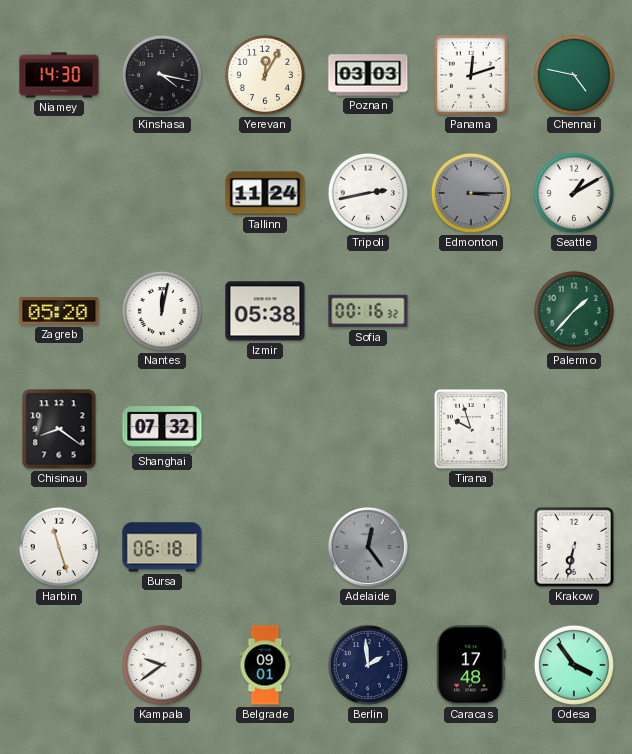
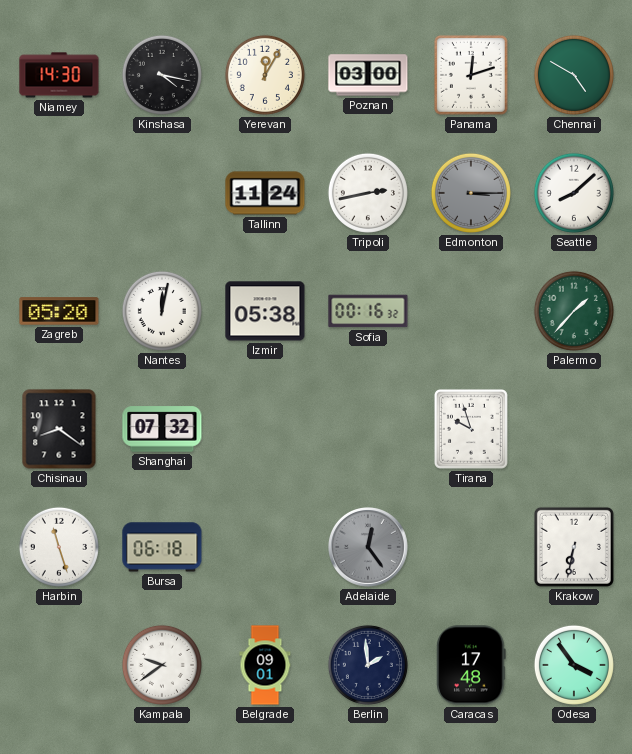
Poznan: 03:03 -> 03:00
Chennai: 4:47 -> 4:50
Seattle: 1:10 -> 8:08
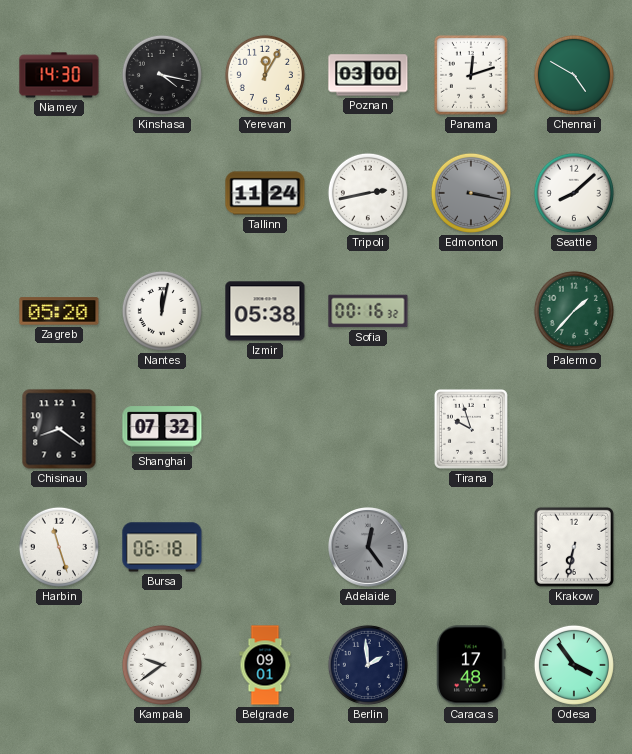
Edmonton: 3:15 -> 3:17
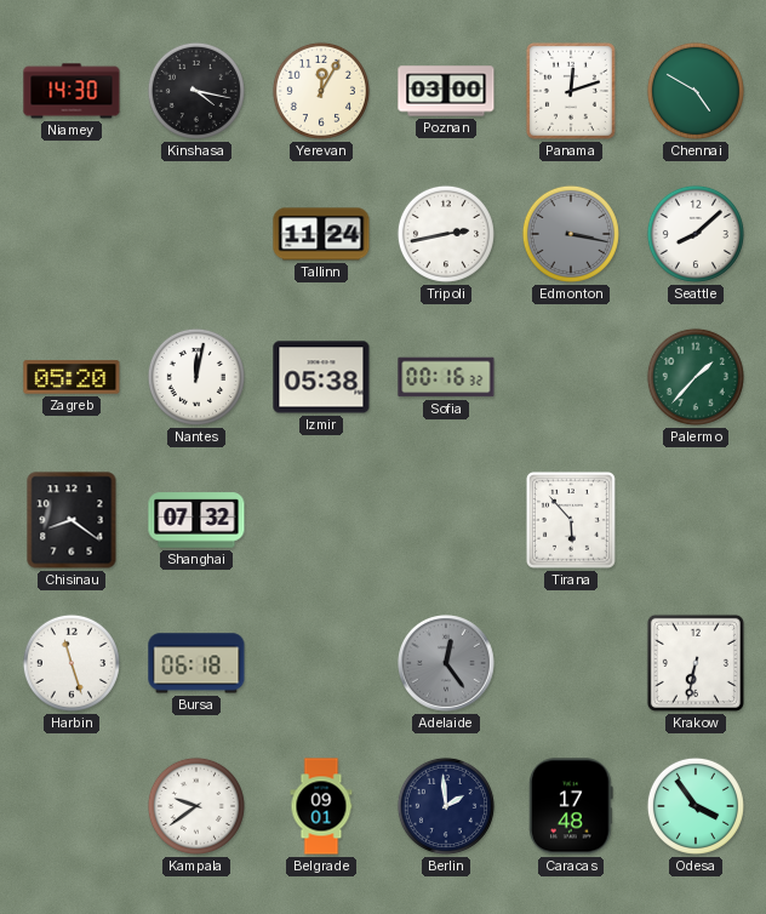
Tirana: 9:57 -> 5:53
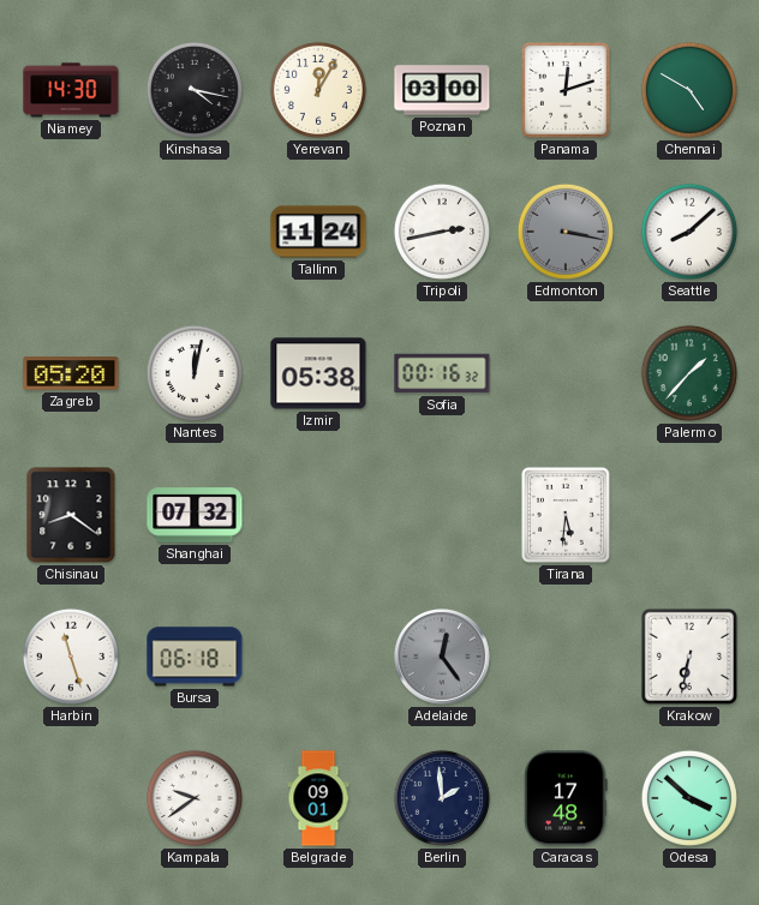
Tirana: 5:53 -> 5:31
Odesa: 3:54 -> 3:52
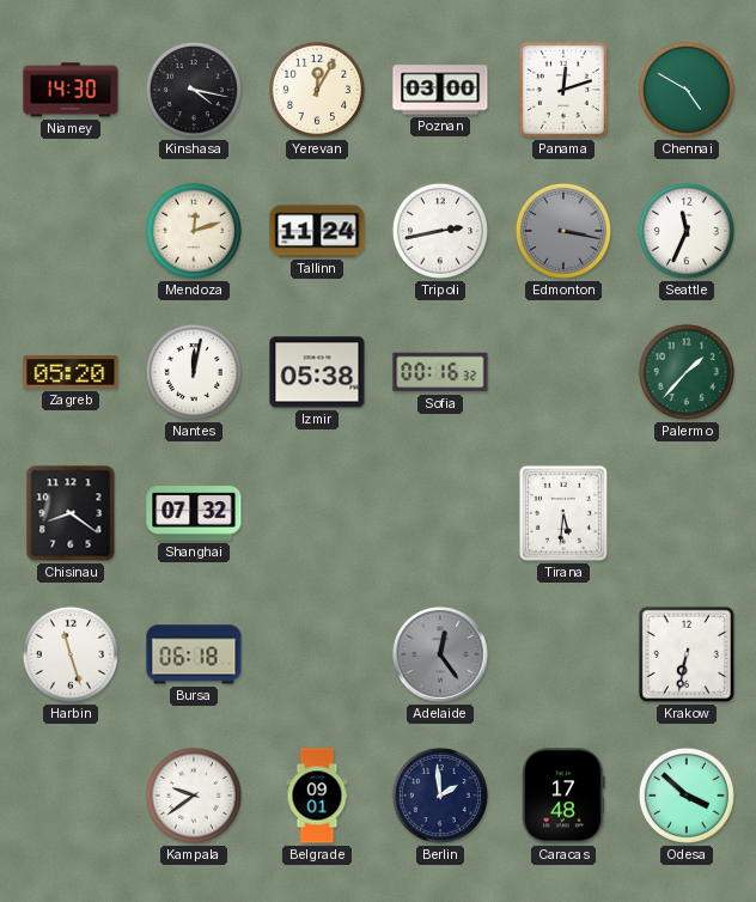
Mendoza: none -> 12:12
Seattle: 8:08 -> 11:34
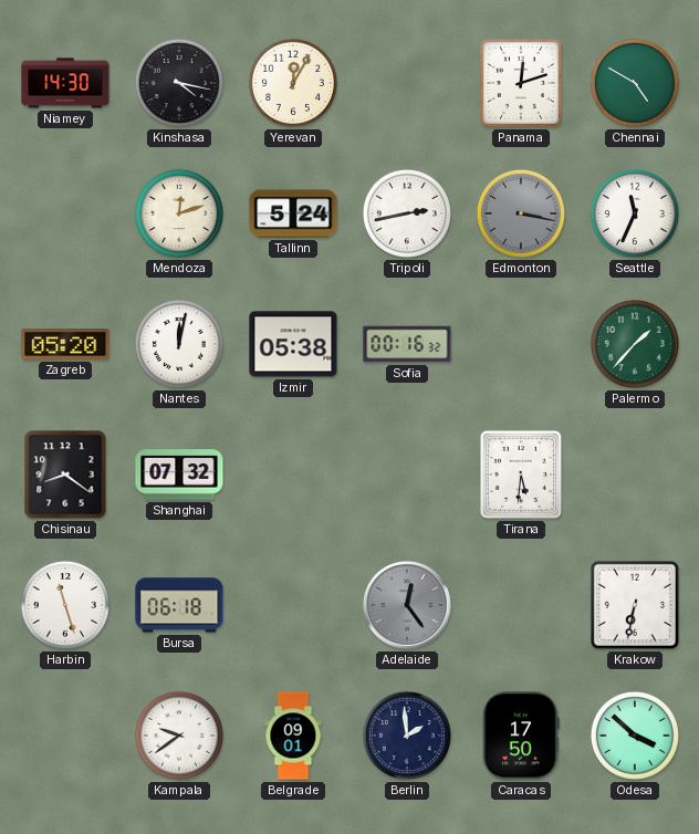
Poznan: 03:00 -> none
Tallinn: 11:24 -> 5:24
Caracas: 17:48 -> 17:50
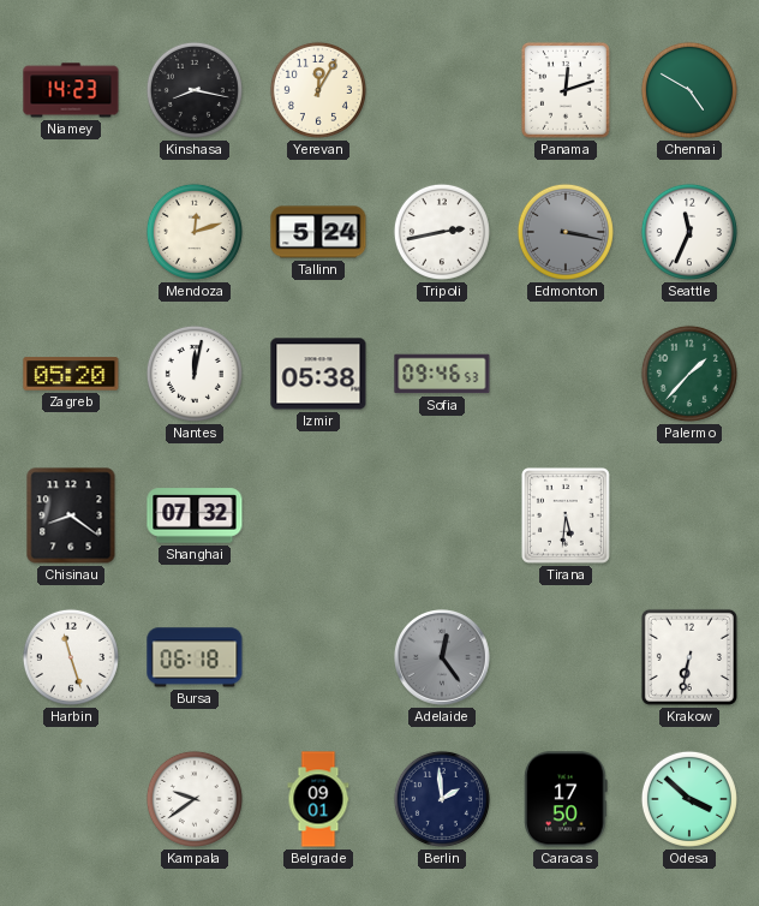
Niamey: 14:30 -> 14:23
Kinshasa: 4:17 -> 8:17
Sofia: 00:16 -> 09:46
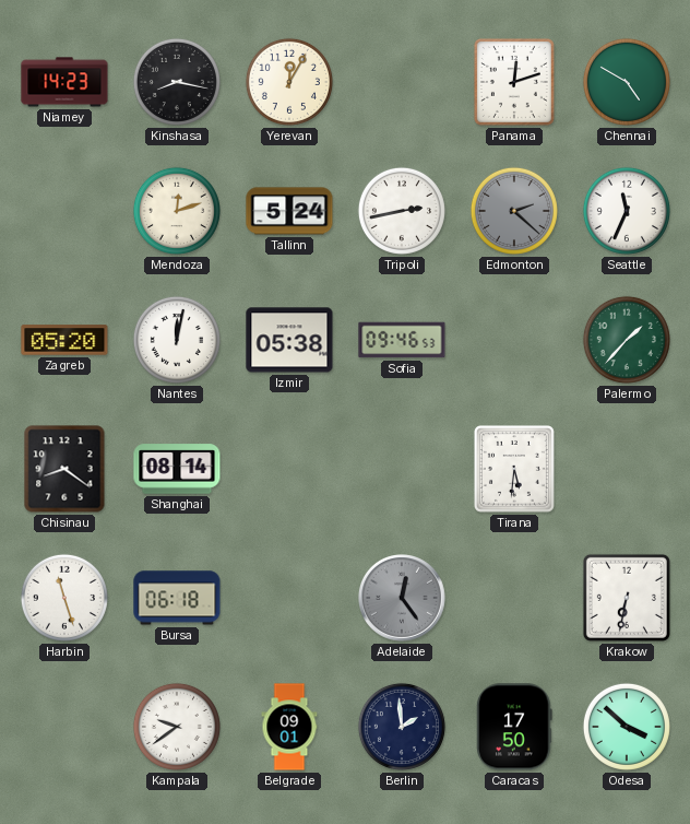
Edmonton: 3:17 -> 2:22
Shanghai: 07:32 -> 08:14
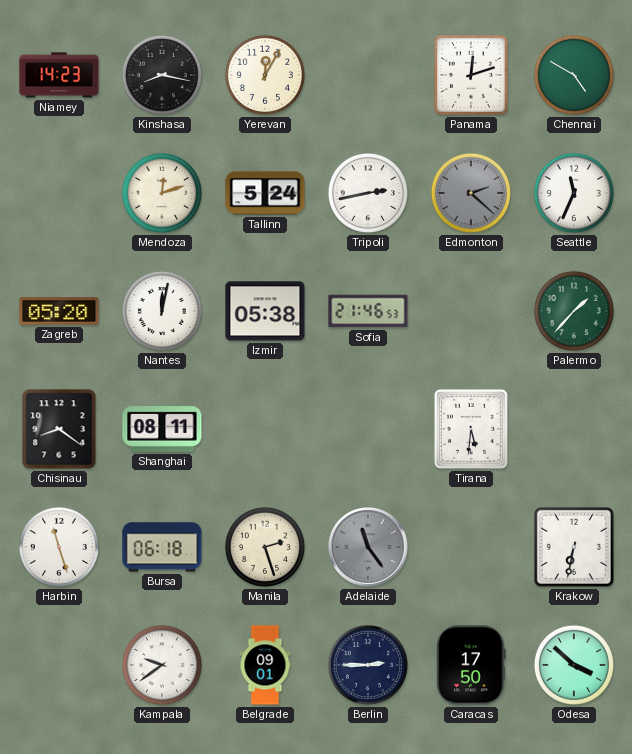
Sofia: 09:46 -> 21:46
Shanghai: 08:14 -> 08:11
Manila: none -> 2:27
Adelaide: 12:24 -> 11:24
Berlin: 1:59 -> 2:45
